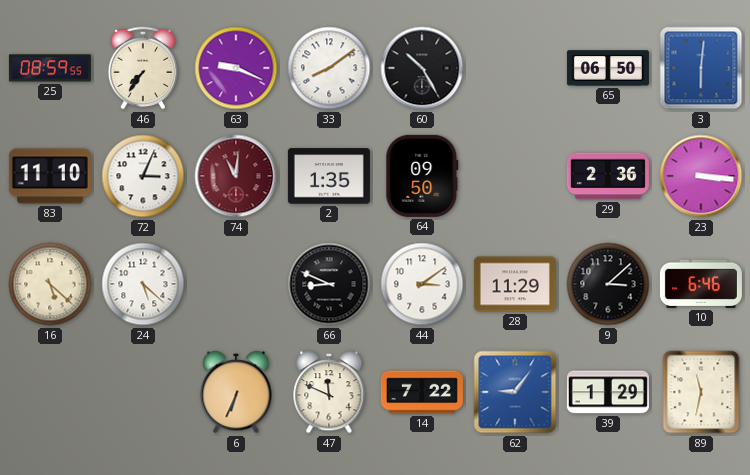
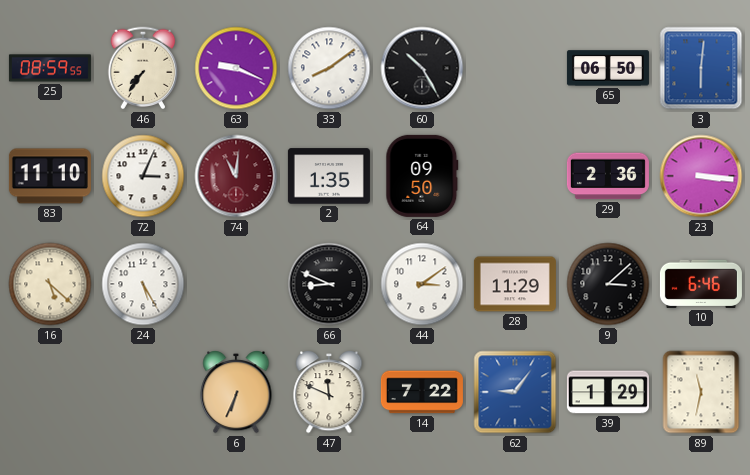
24: 5:22 -> 5:25
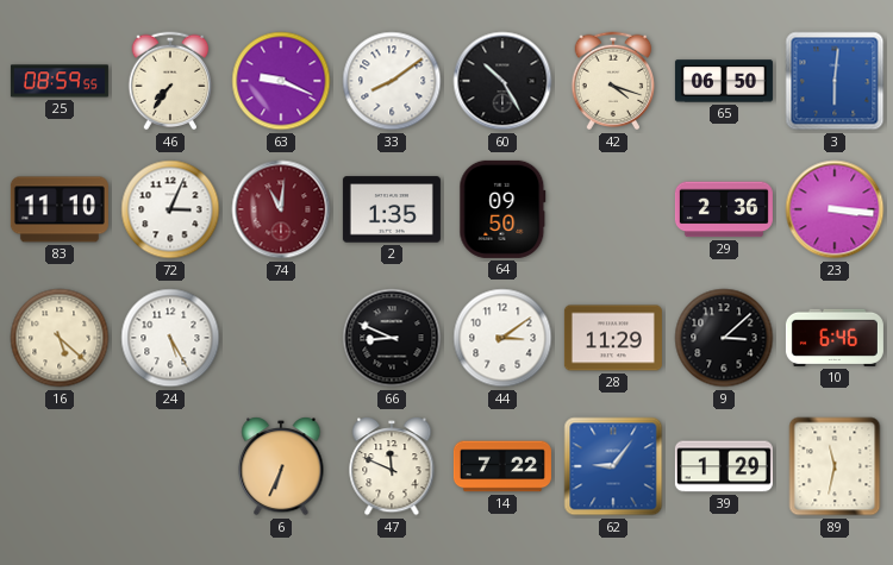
42: none -> 4:18
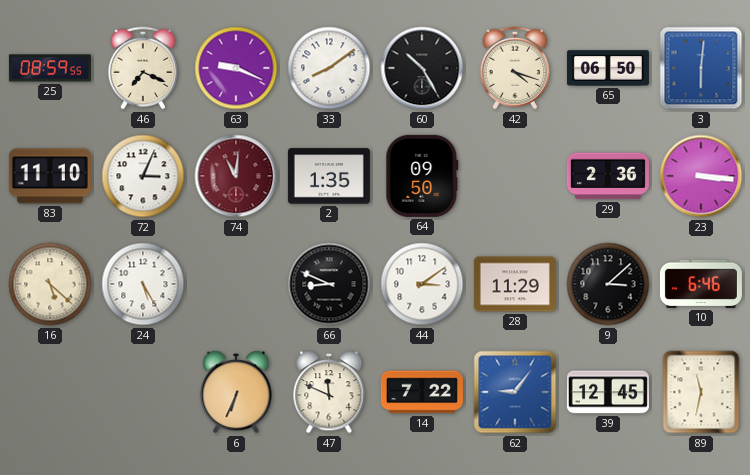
46: 7:36 -> 7:19
39: 1:29 -> 12:45
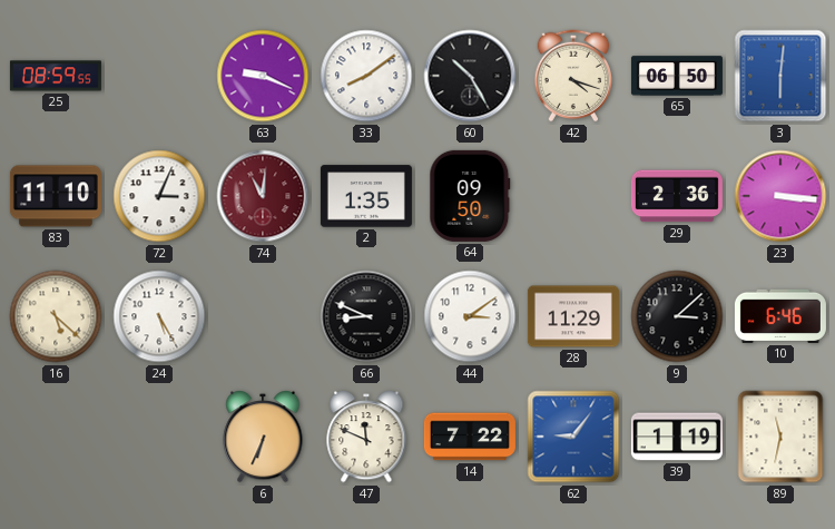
46: 7:19 -> none
39: 12:45 -> 1:19
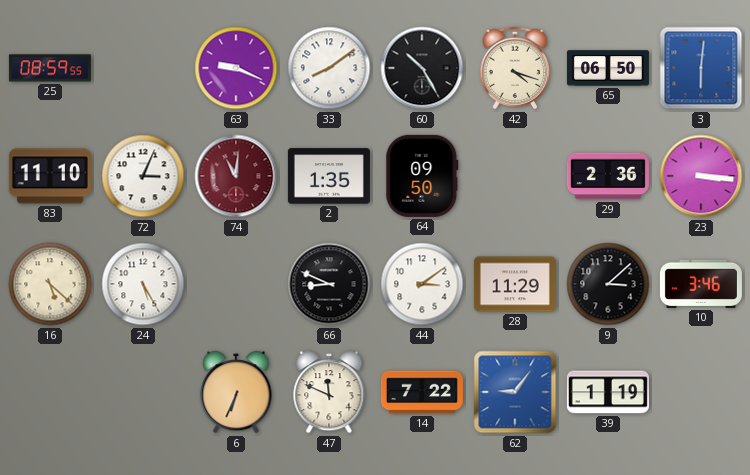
10: 6:46 -> 3:46
89: 11:32 -> none
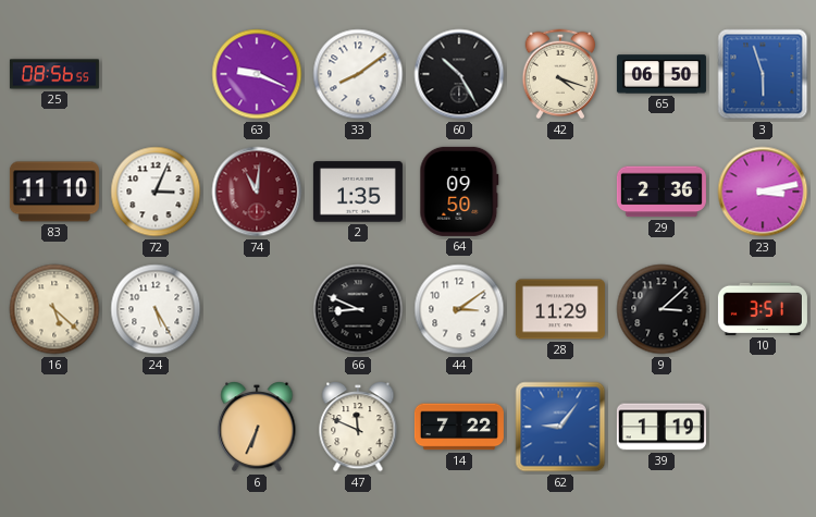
25: 08:59 -> 08:56
3: 6:01 -> 5:57
23: 3:16 -> 3:13
10: 3:46 -> 3:51
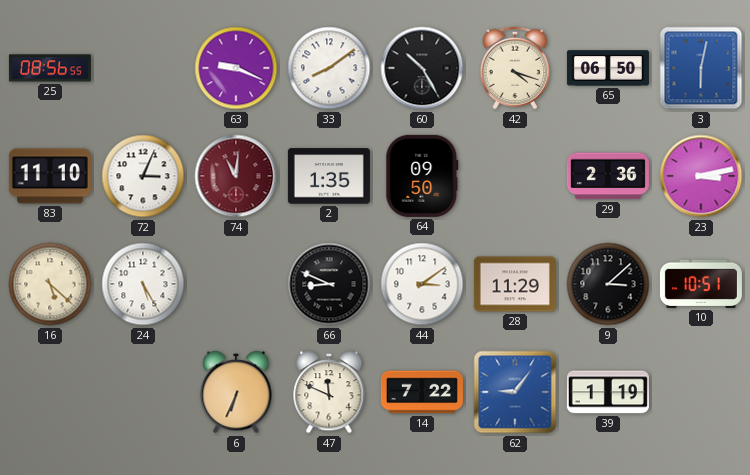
3: 5:57 -> 6:02
10: 3:51 -> 10:51
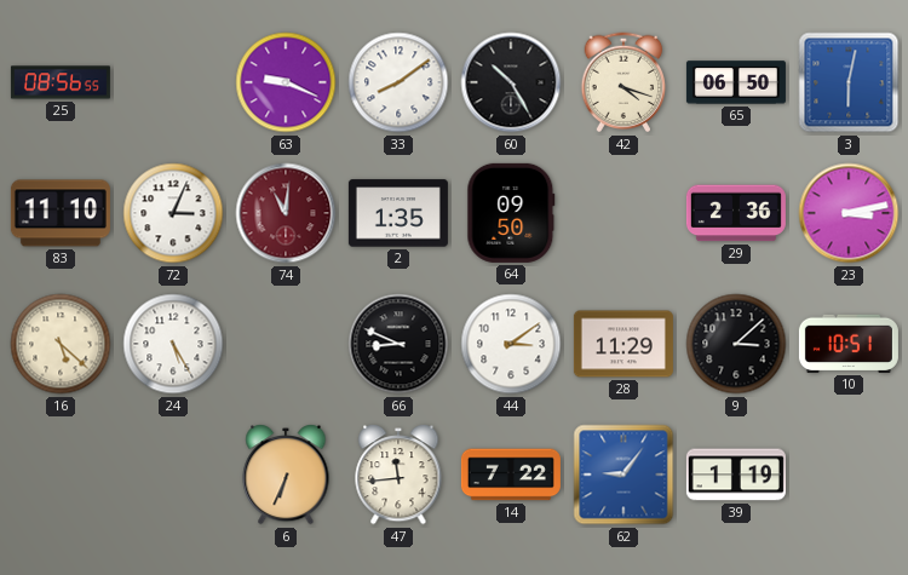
47: 11:49 -> 11:44
